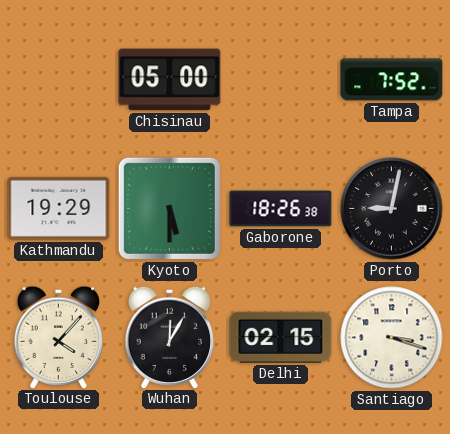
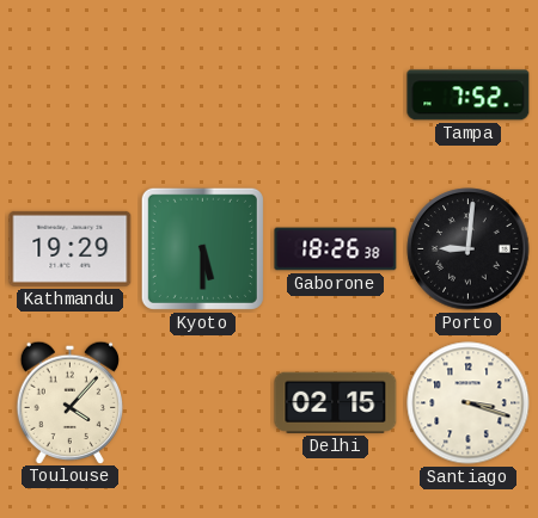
Chisinau: 05:00 -> none
Porto: 9:02 -> 9:01
Wuhan: 12:05 -> none
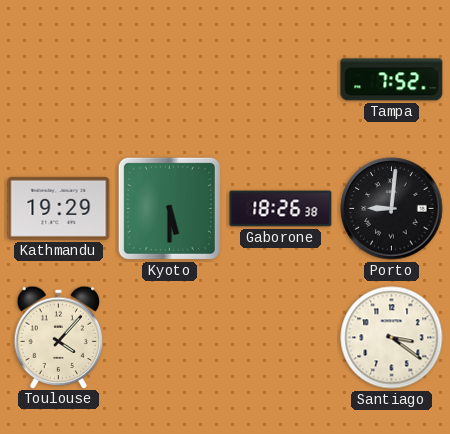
Delhi: 02:15 -> none
Santiago: 3:18 -> 3:21
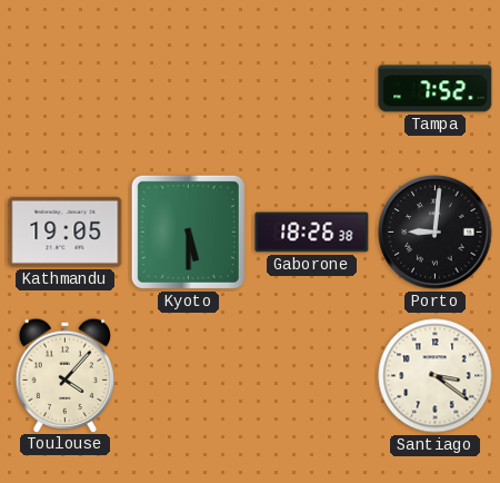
Kathmandu: 19:29 -> 19:05
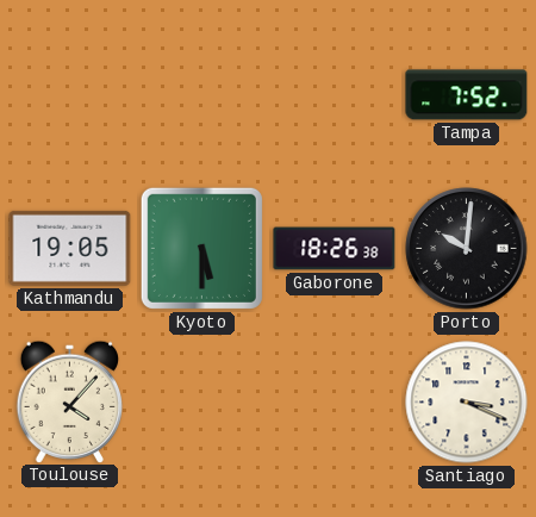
Porto: 9:01 -> 10:01
Santiago: 3:21 -> 3:19
